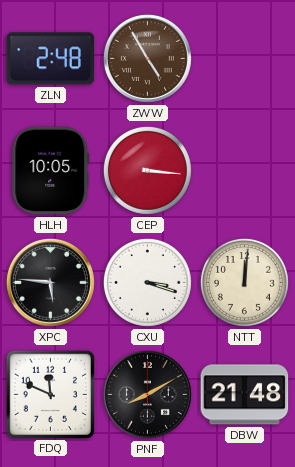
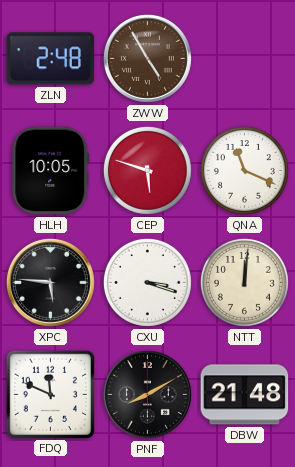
CEP: 3:16 -> 5:48
QNA: none -> 11:19
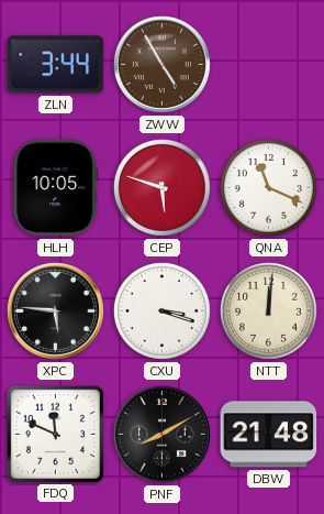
ZLN: 2:48 -> 3:44
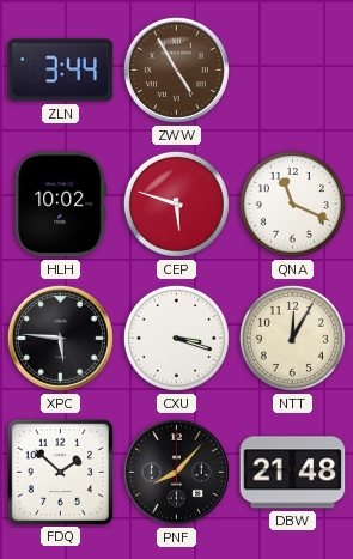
HLH: 10:05 -> 10:02
NTT: 12:01 -> 12:05
FDQ: 11:49 -> 1:52
PNF: 8:10 -> 8:07
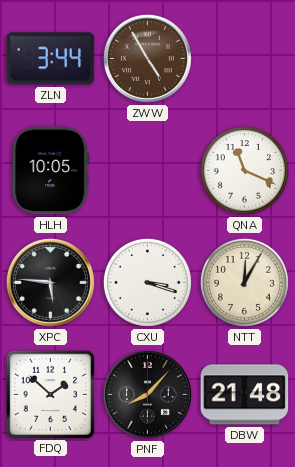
HLH: 10:02 -> 10:05
CEP: 5:48 -> none
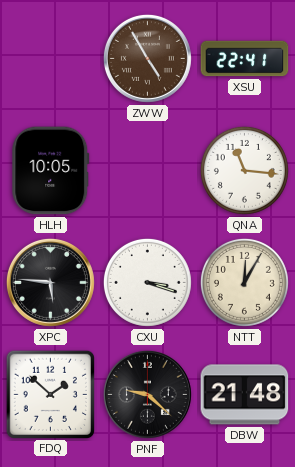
ZLN: 3:44 -> none
XSU: none -> 22:41
QNA: 11:19 -> 11:16
PNF: 8:07 -> 9:22
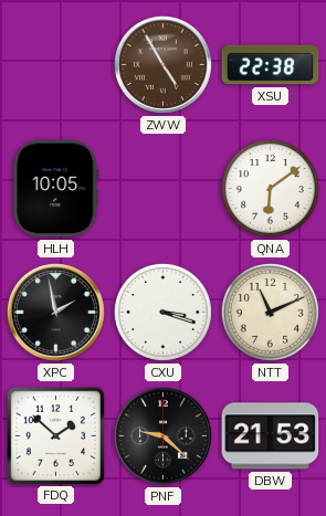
XSU: 22:41 -> 22:38
QNA: 11:16 -> 6:09
XPC: 5:46 -> 1:58
NTT: 12:05 -> 11:11
DBW: 21:48 -> 21:53
